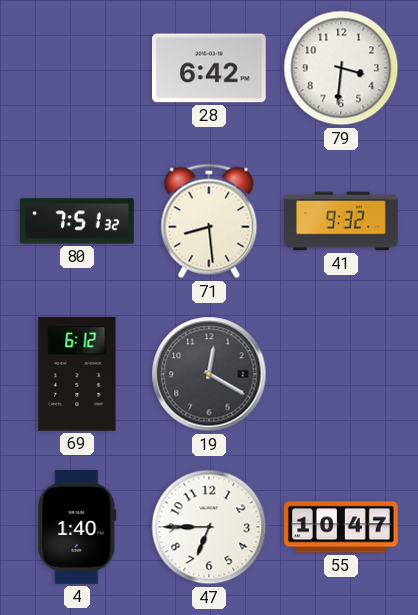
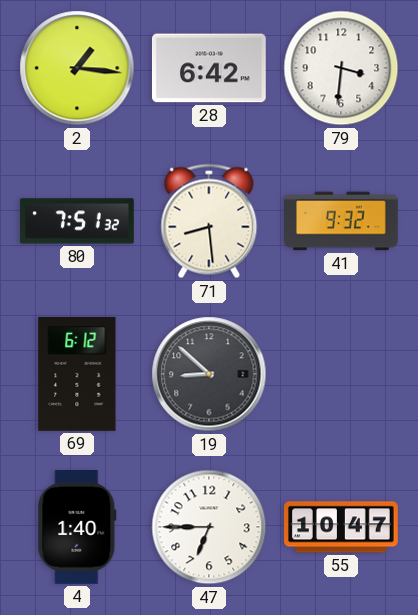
2: none -> 1:16
19: 12:20 -> 8:52
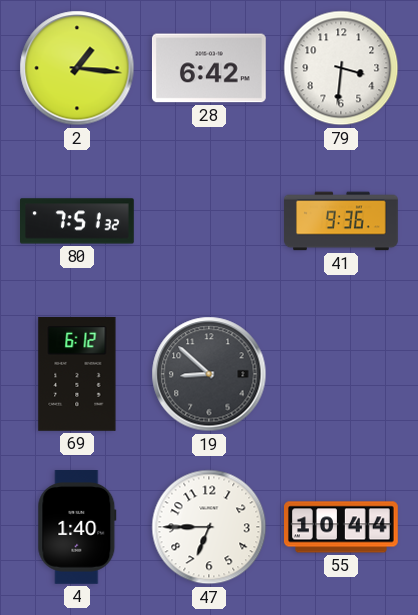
71: 8:29 -> none
41: 9:32 -> 9:36
55: 10:47 -> 10:44
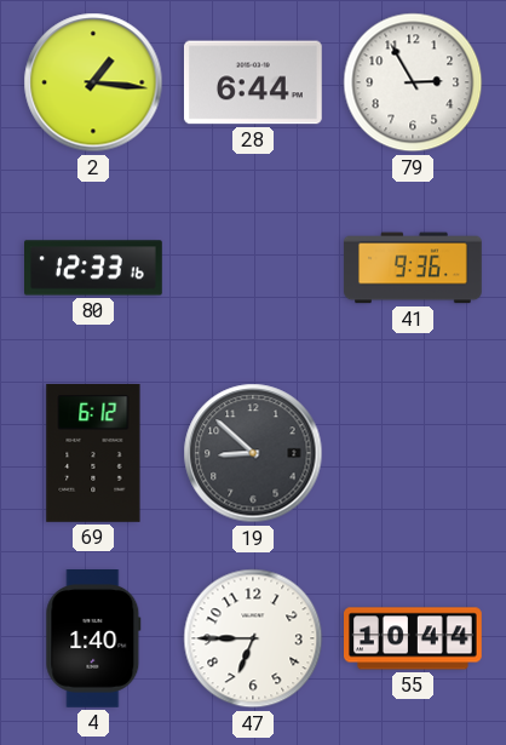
28: 6:42 -> 6:44
79: 3:31 -> 2:55
80: 7:51 -> 12:33
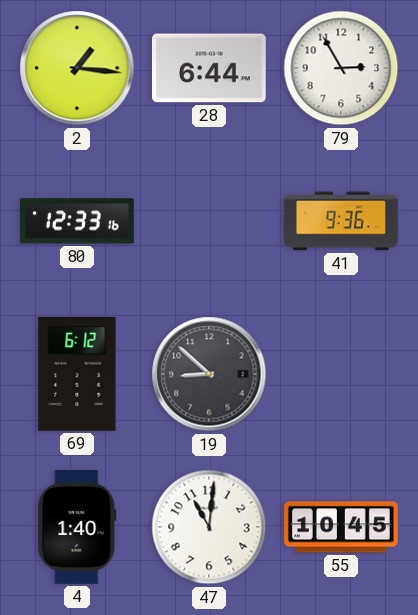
47: 6:45 -> 11:01
55: 10:44 -> 10:45
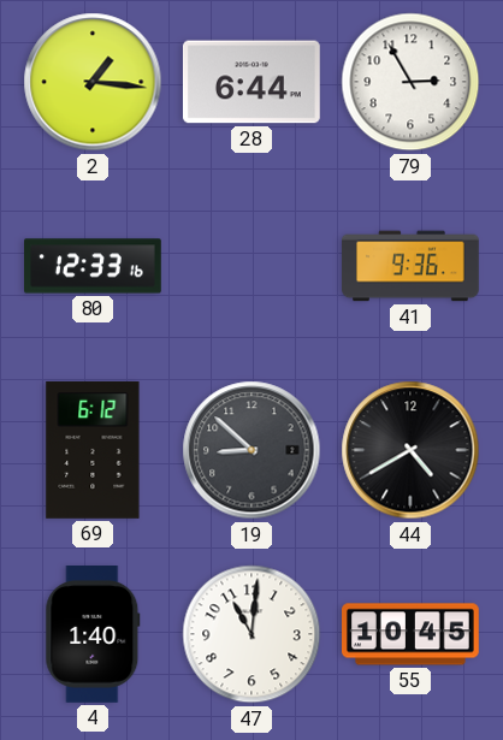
44: none -> 4:40
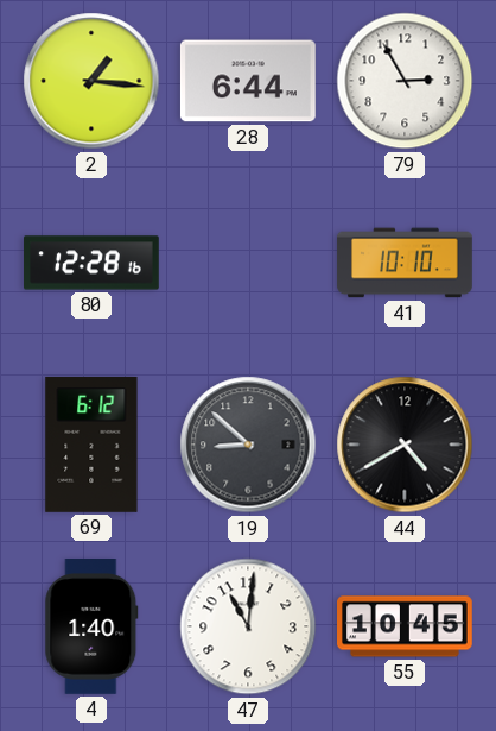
80: 12:33 -> 12:28
41: 9:36 -> 10:10
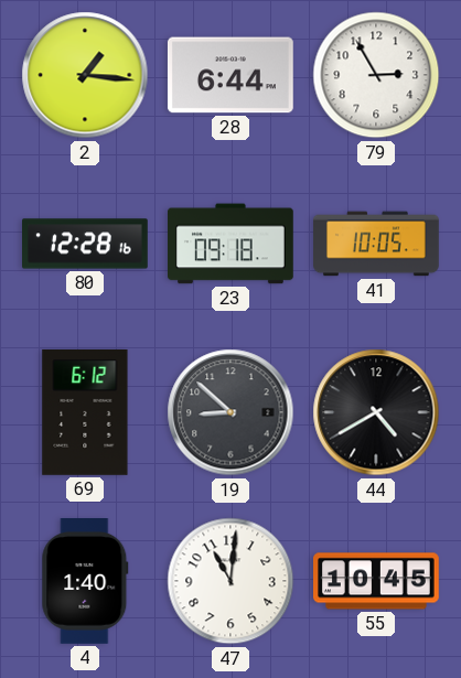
23: none -> 09:18
41: 10:10 -> 10:05
